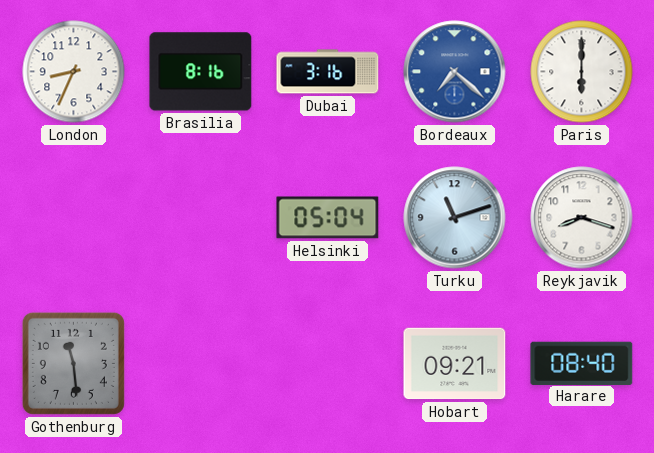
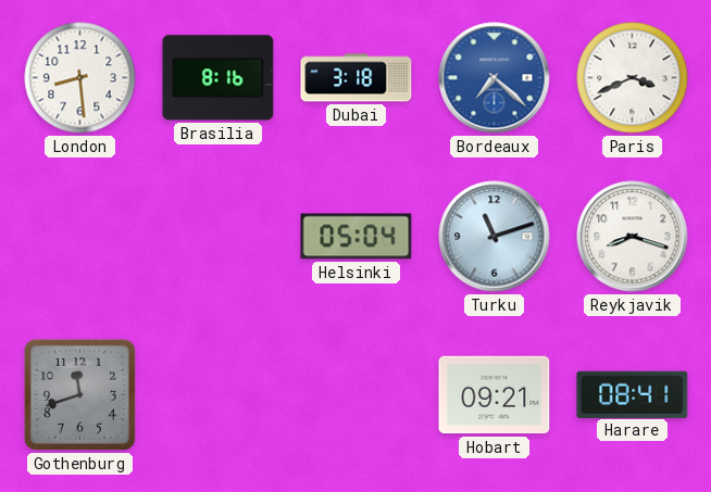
London: 8:34 -> 8:29
Dubai: 3:16 -> 3:18
Paris: 6:00 -> 3:41
Gothenburg: 11:29 -> 11:42
Harare: 08:40 -> 08:41
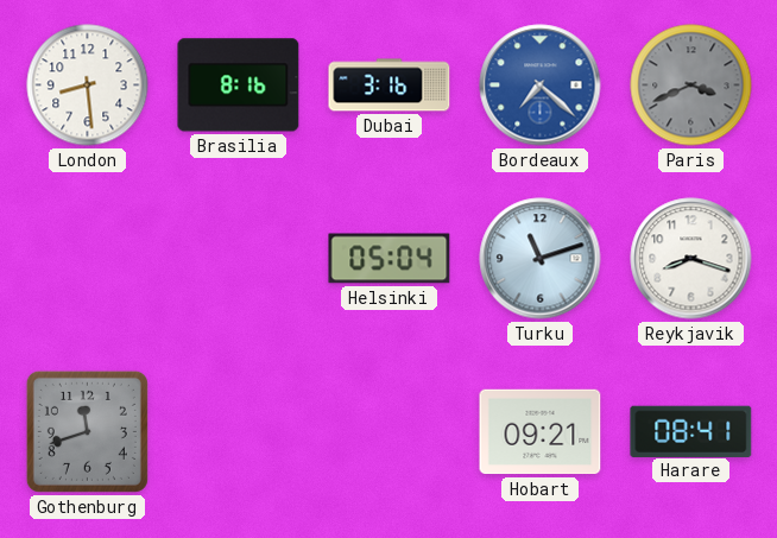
Dubai: 3:18 -> 3:16
Paris dial: white -> grey
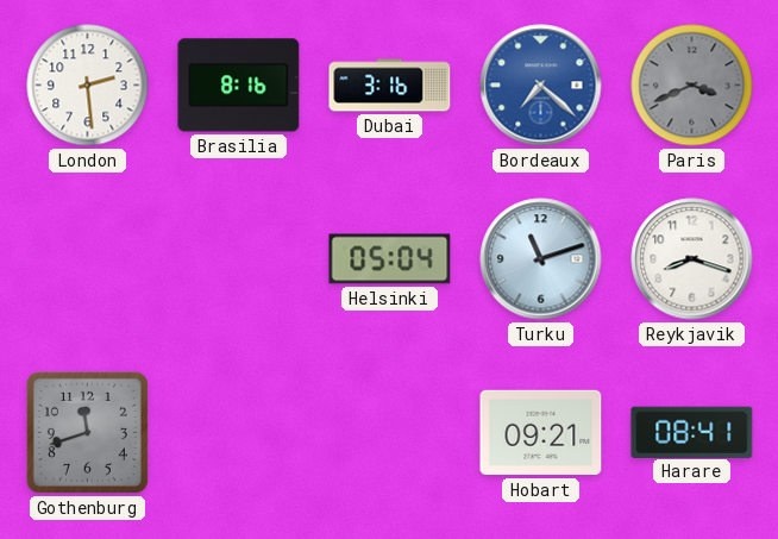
London: 8:29 -> 2:29
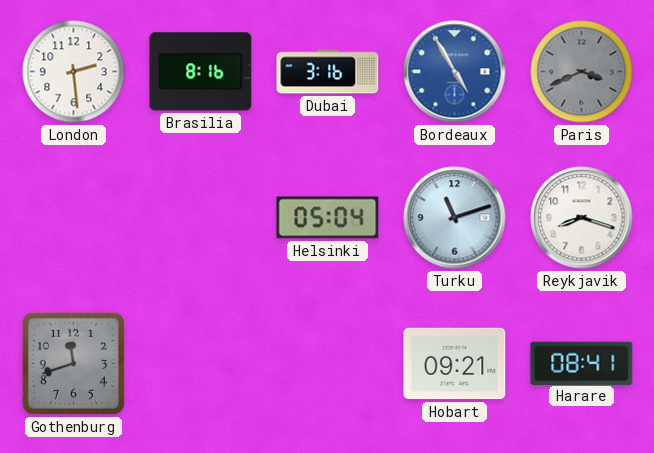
Bordeaux: 7:22 -> 4:55
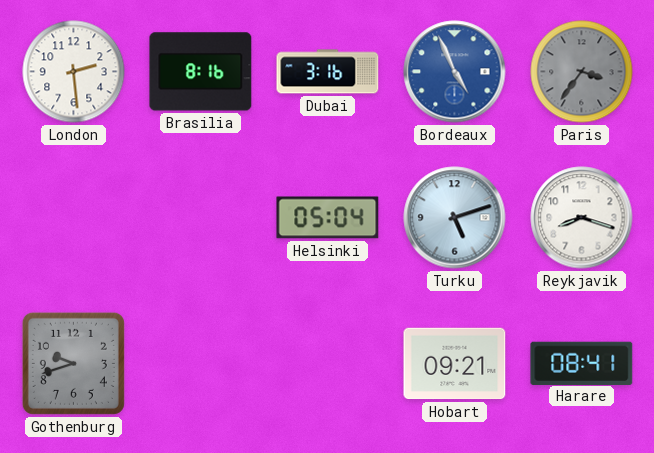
Bordeaux: 4:55 -> 4:56
Paris: 3:41 -> 3:36
Turku: 11:12 -> 5:12
Gothenburg: 11:42 -> 9:42
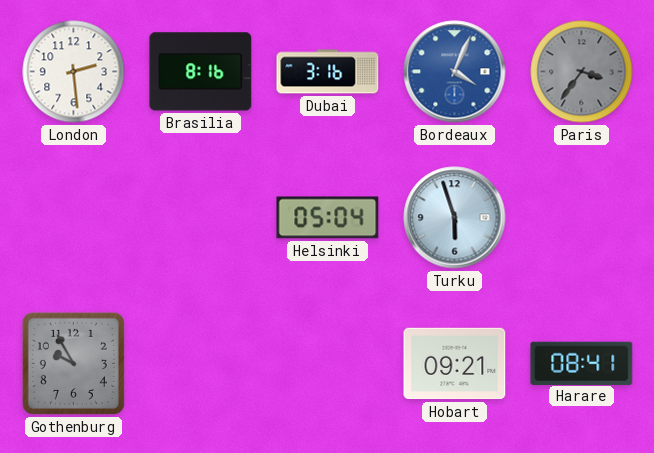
Bordeaux: 4:56 -> 4:04
Turku: 5:12 -> 5:57
Reykjavik: 8:18 -> none
Gothenburg: 9:42 -> 9:55
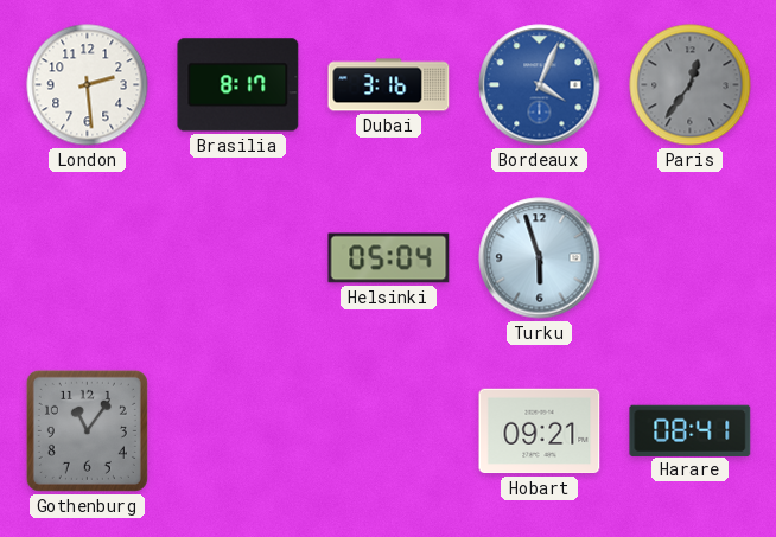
Brasilia: 8:16 -> 8:17
Paris: 3:36 -> 12:36
Gothenburg: 9:55 -> 11:06
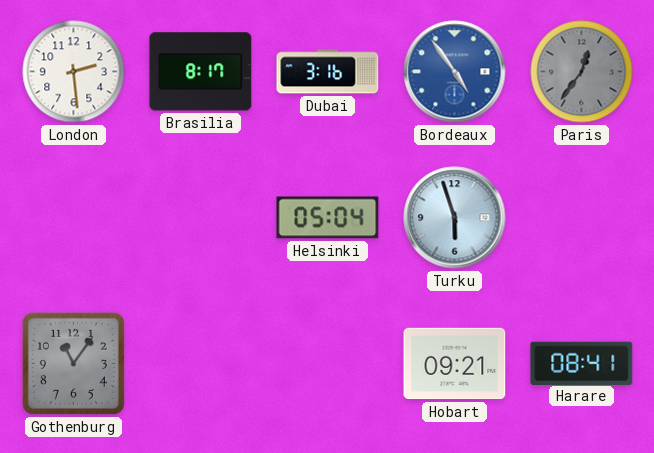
Bordeaux: 4:04 -> 4:54
